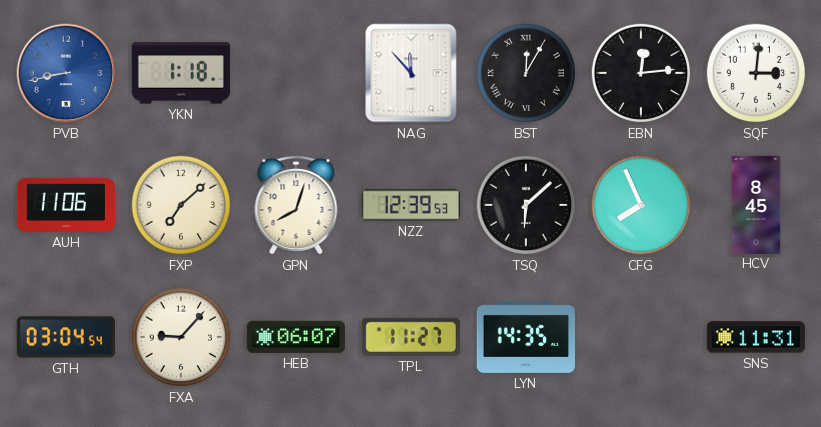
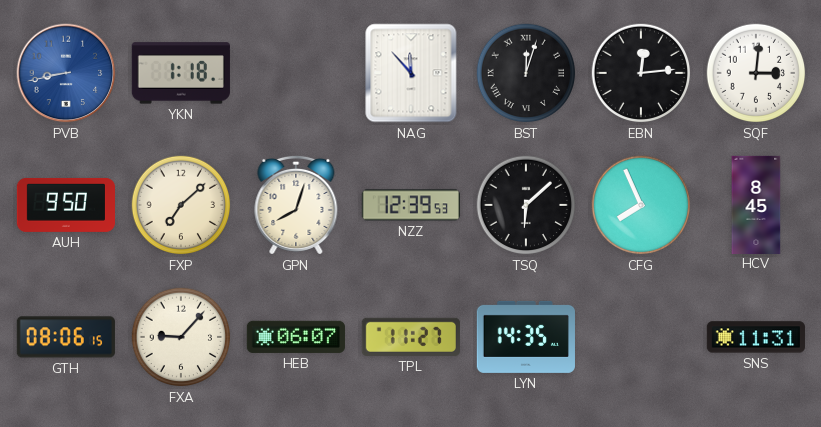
BST: 12:05 -> 12:03
AUH: 11:06 -> 9:50
GTH: 03:04 -> 08:06
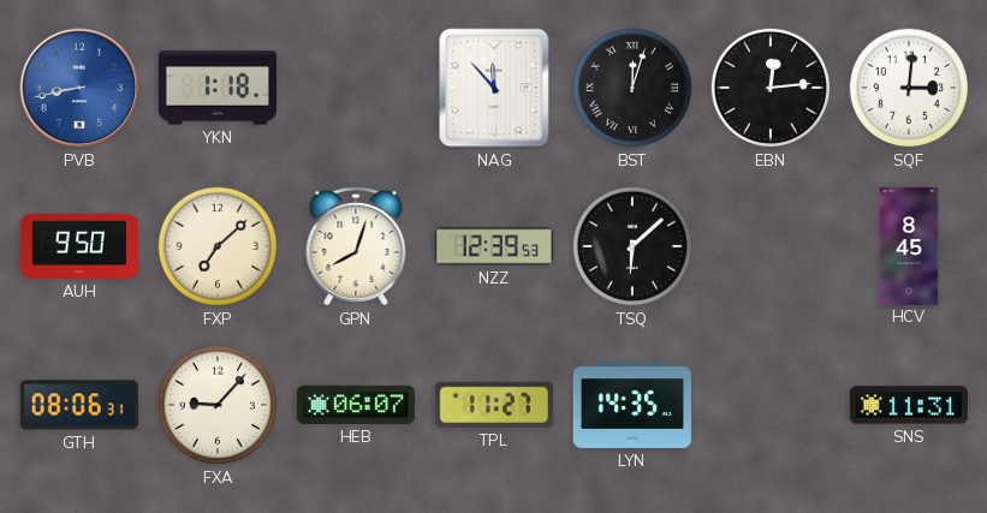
CFG: 7:56 -> none
GTH: 08:06:15 -> 08:06:31
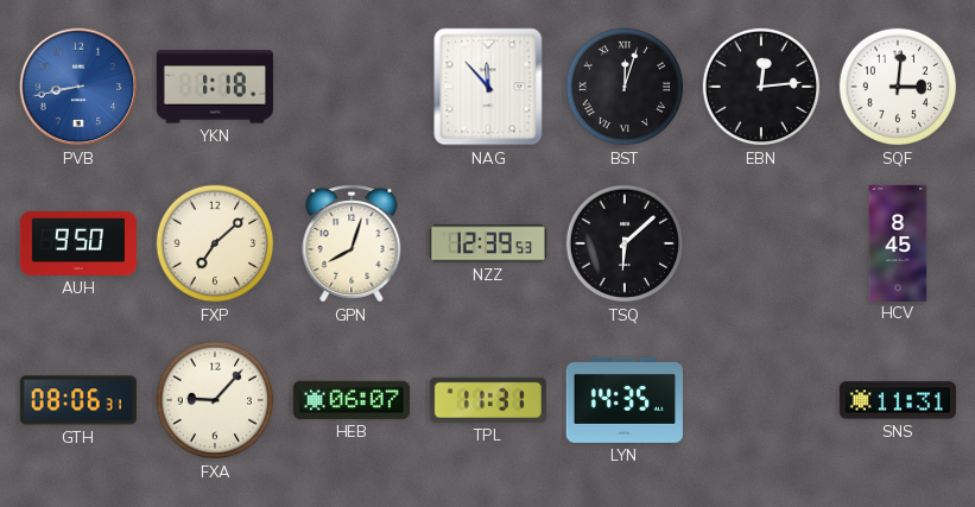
TPL: 11:27 -> 11:31
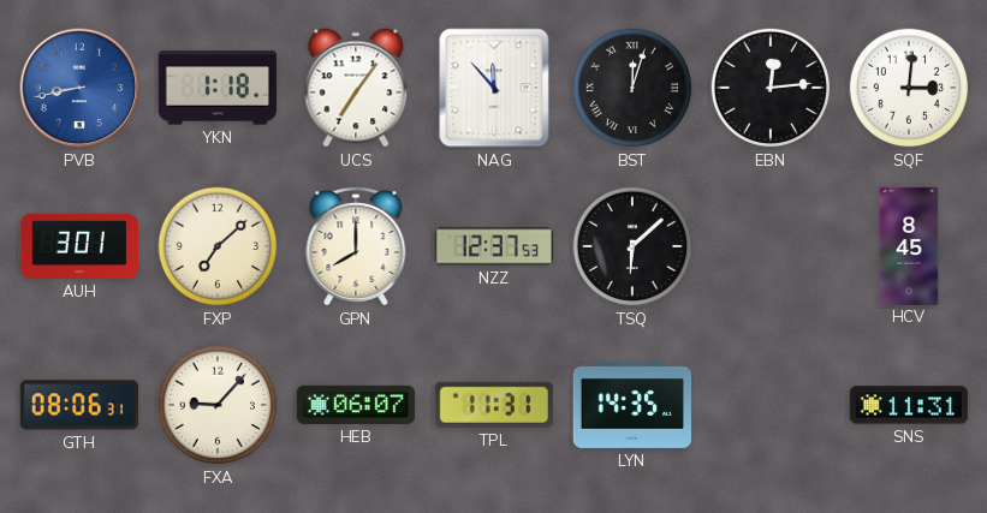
UCS: none -> 7:06
AUH: 9:50 -> 3:01
GPN: 8:03 -> 8:00
NZZ: 12:39 -> 12:37
